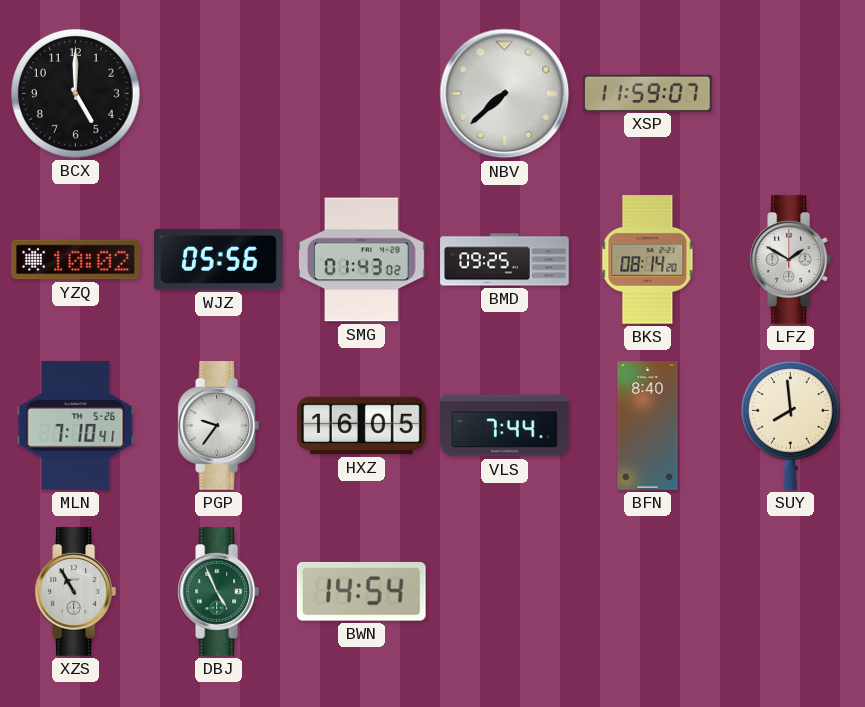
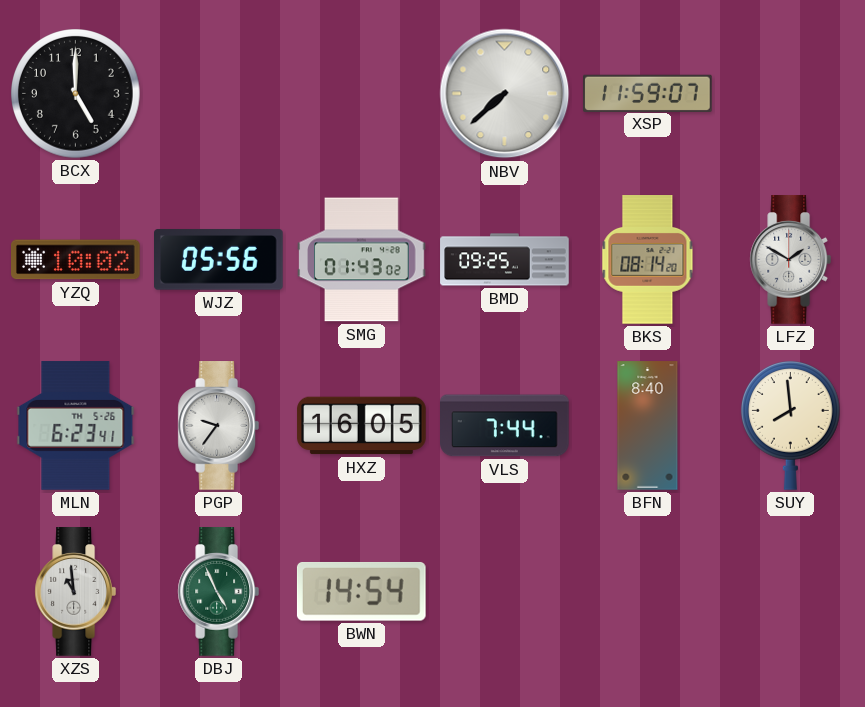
MLN: 7:10 -> 6:23
XZS: 10:55 -> 10:59
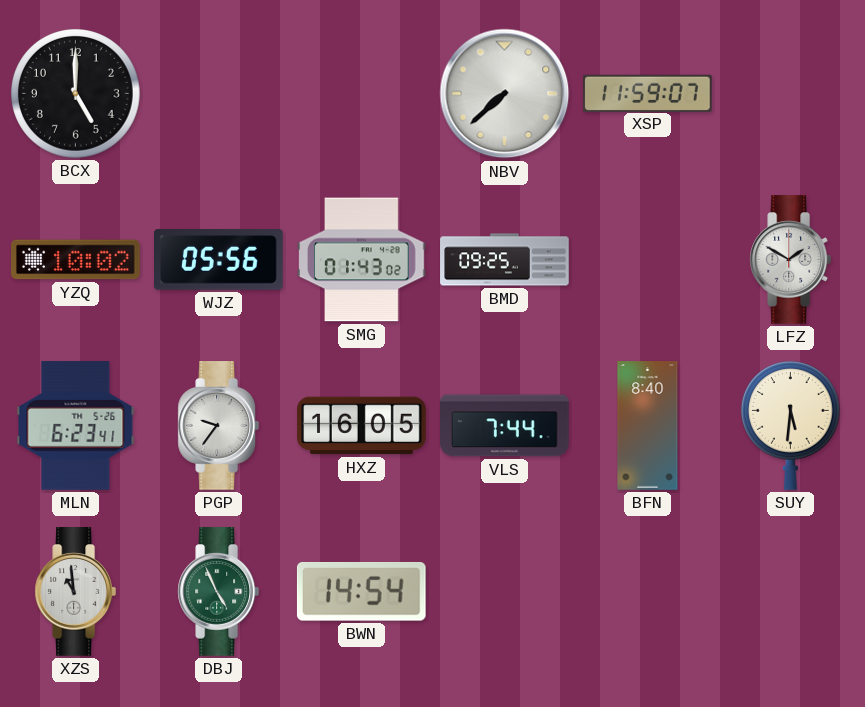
BKS: 08:14 -> none
SUY: 7:59 -> 5:31
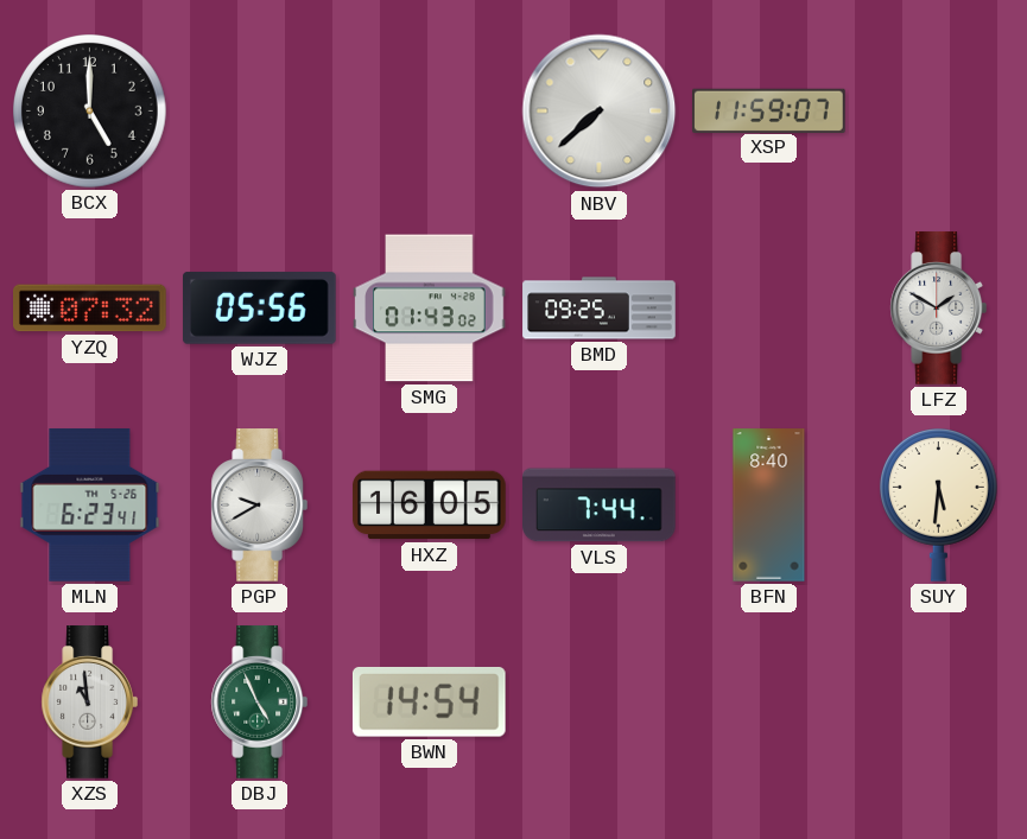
YZQ: 10:02 -> 07:32
PGP: 9:36 -> 9:40
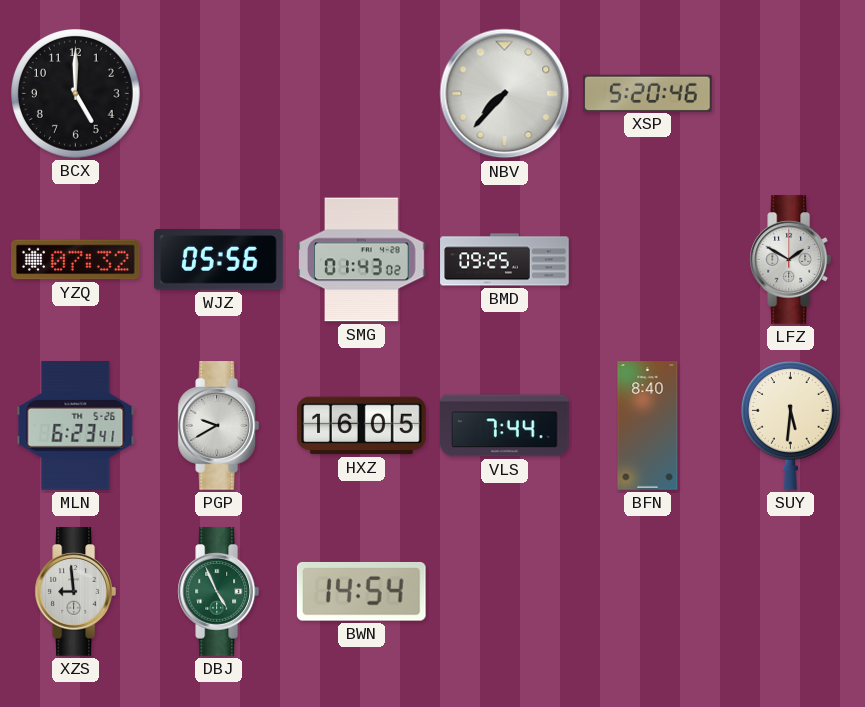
NBV: 7:38 -> 7:37
XSP: 11:59 -> 5:20
XZS: 10:59 -> 8:59
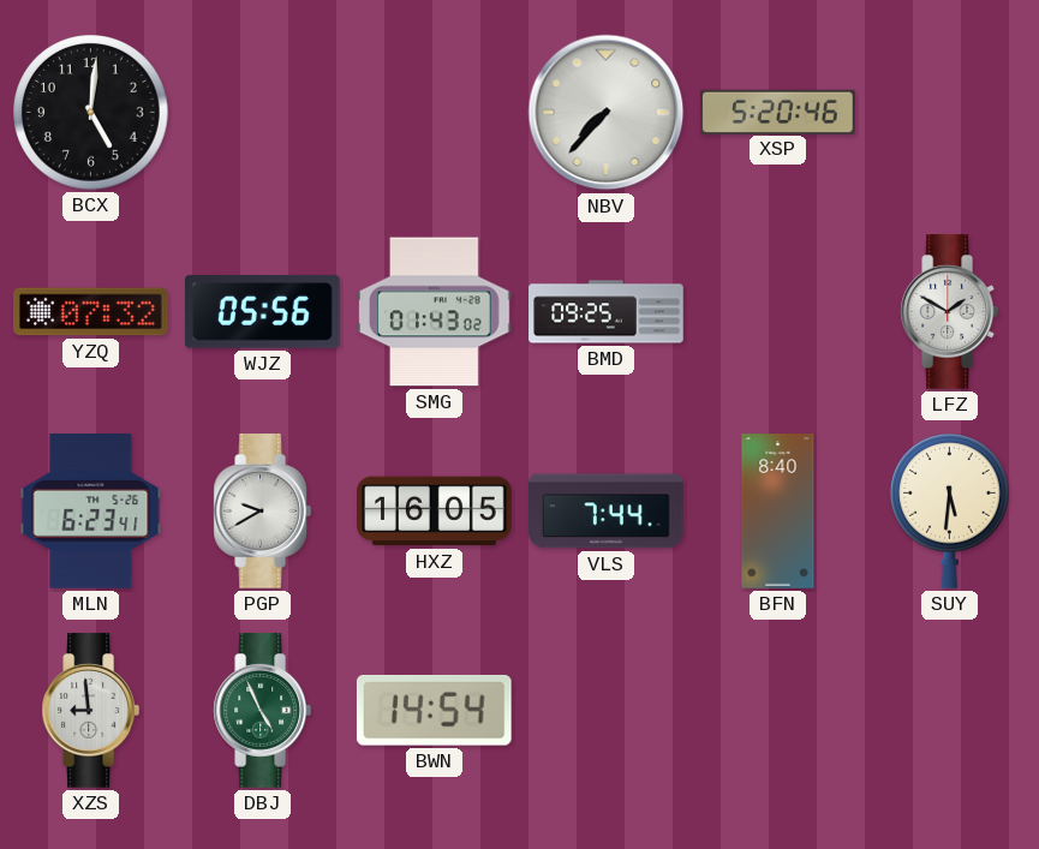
BCX: 5:00 -> 5:01
